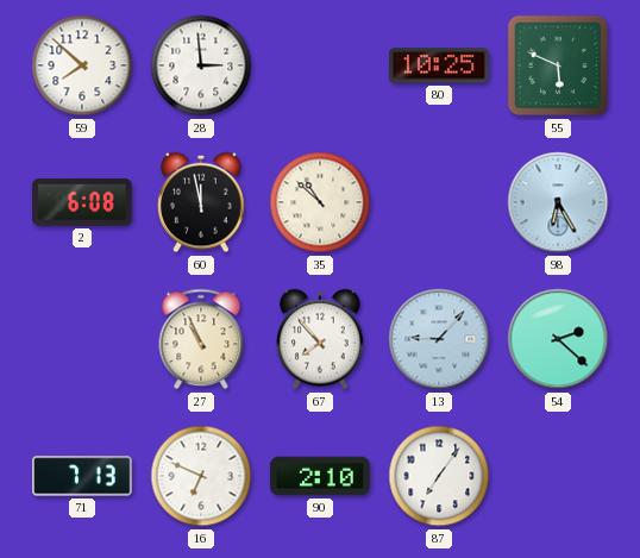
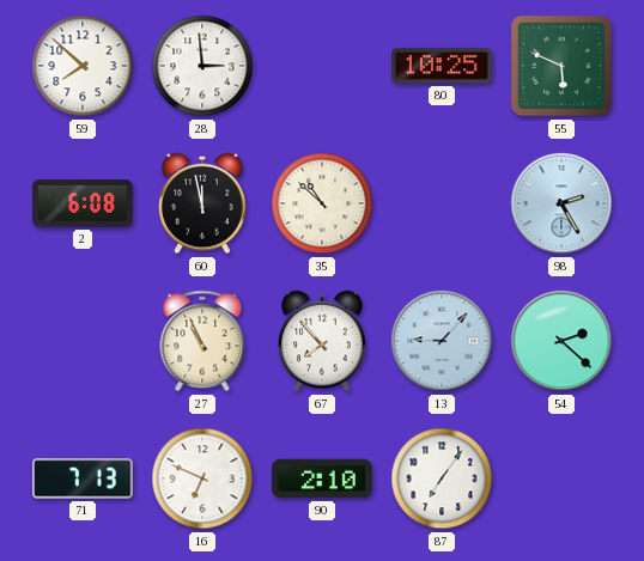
98: 6:25 -> 2:25
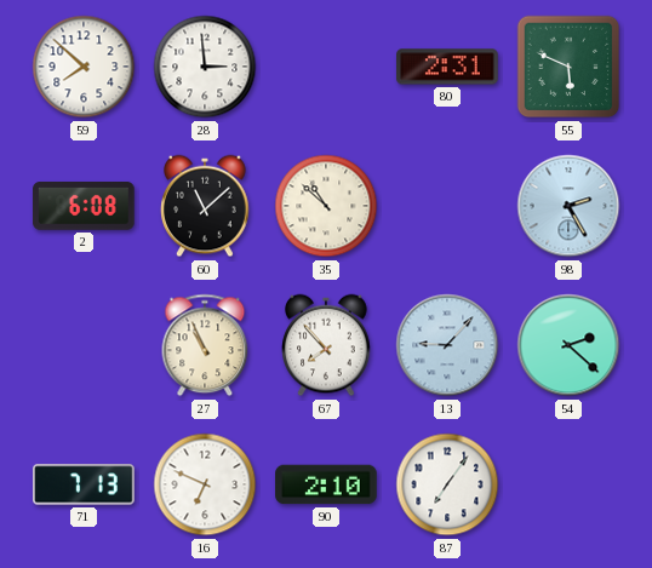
80: 10:25 -> 2:31
60: 11:58 -> 11:08
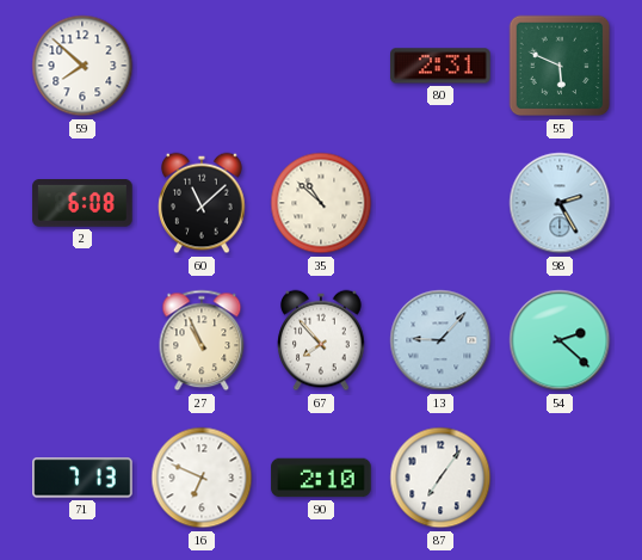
28: 2:59 -> none
